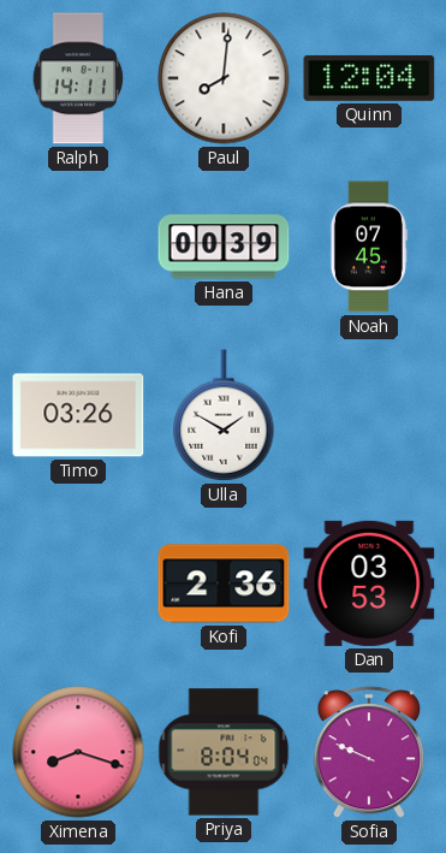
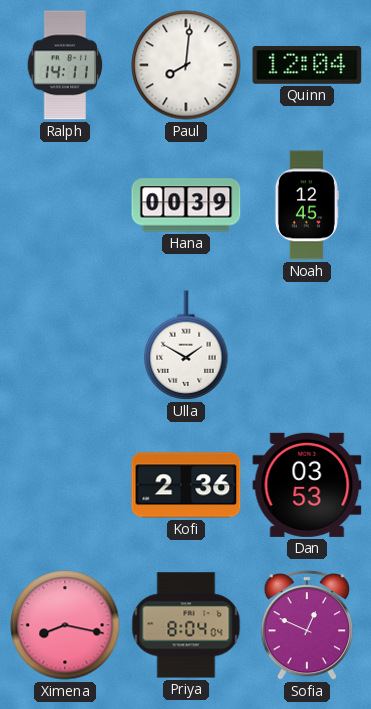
Noah: 07:45 -> 12:45
Timo: 03:26 -> none
Ximena: 8:18 -> 8:17
Sofia: 9:49 -> 12:49
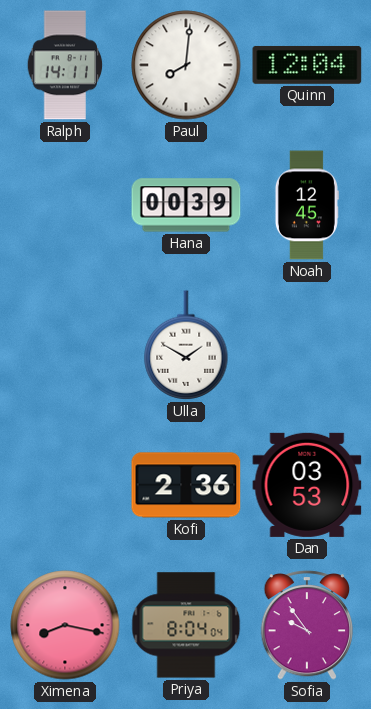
Sofia: 12:49 -> 9:54
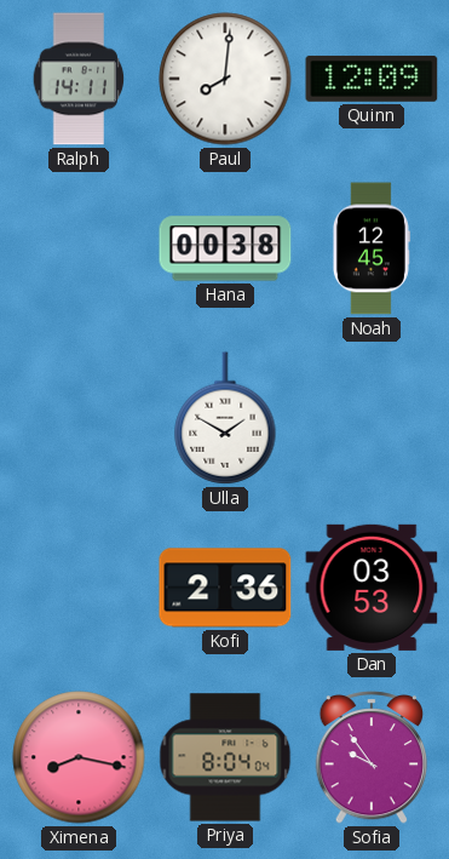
Quinn: 12:04 -> 12:09
Hana: 00:39 -> 00:38
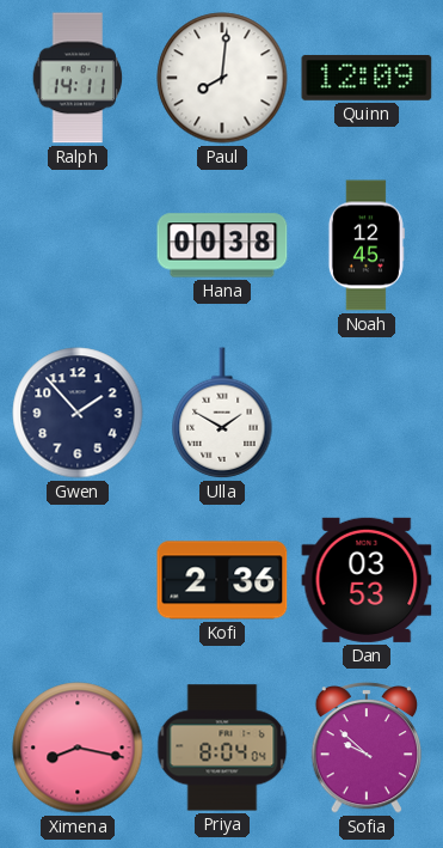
Gwen: none -> 1:53
Sofia: 9:54 -> 9:52
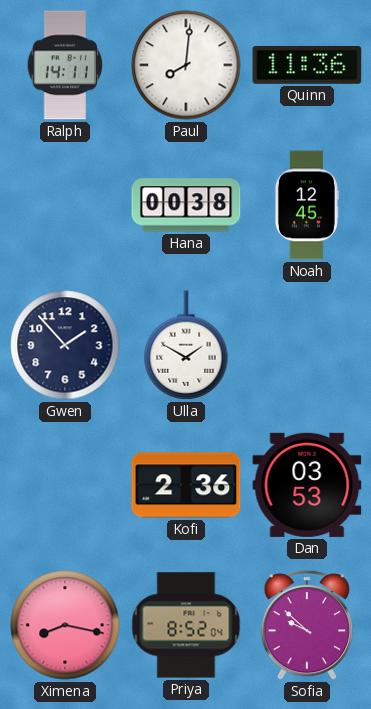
Quinn: 12:09 -> 11:36
Priya: 8:04 -> 8:52
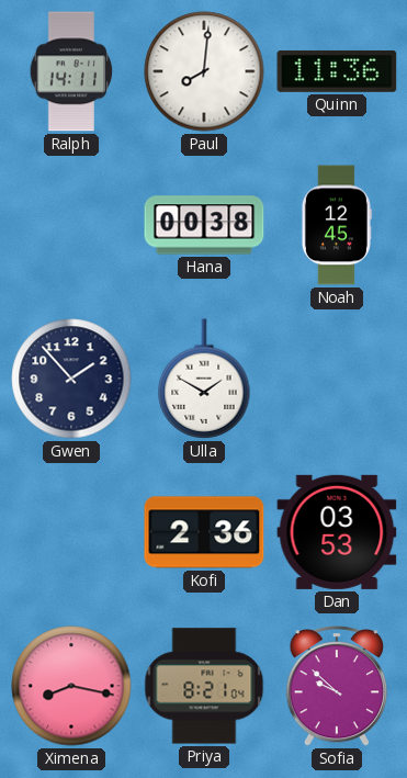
Priya: 8:52 -> 8:21
